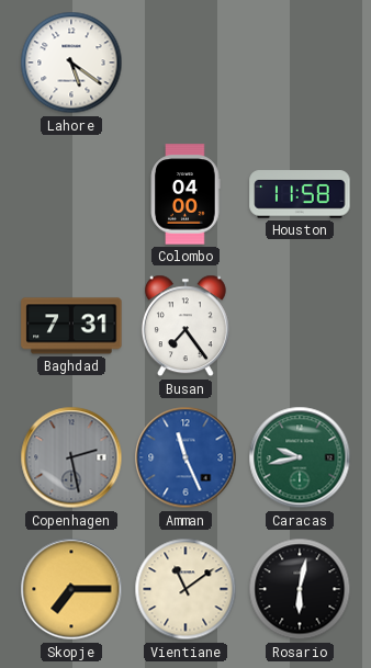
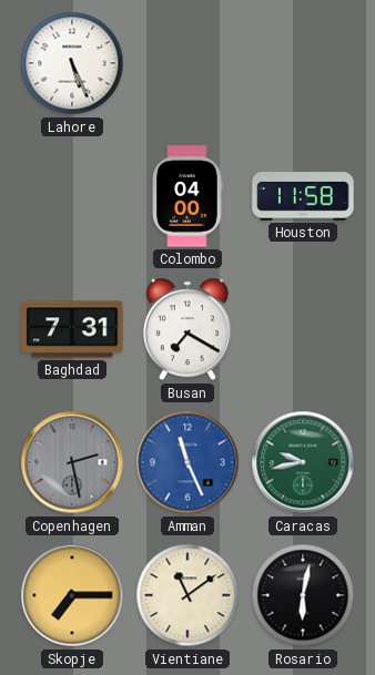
Lahore: 5:21 -> 5:26
Busan: 7:24 -> 7:20
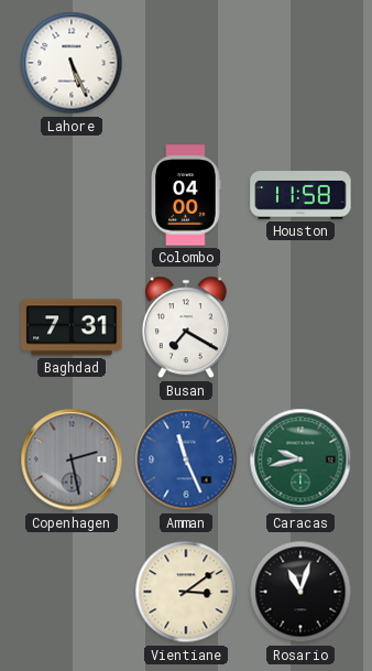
Skopje: 7:15 -> none
Vientiane: 11:09 -> 3:09
Rosario: 6:02 -> 11:03
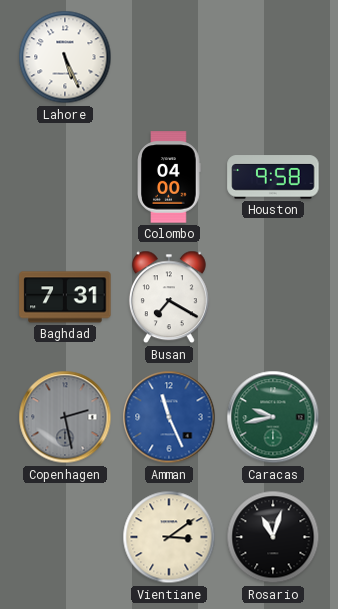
Houston: 11:58 -> 9:58
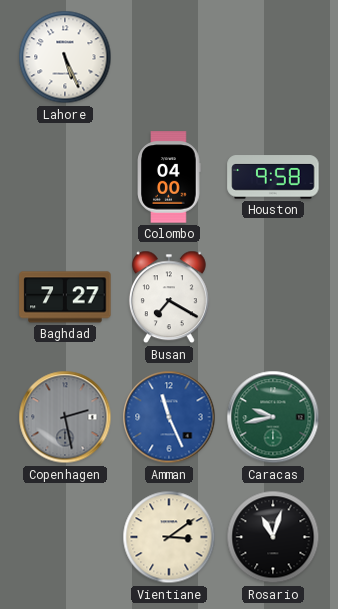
Baghdad: 7:31 -> 7:27
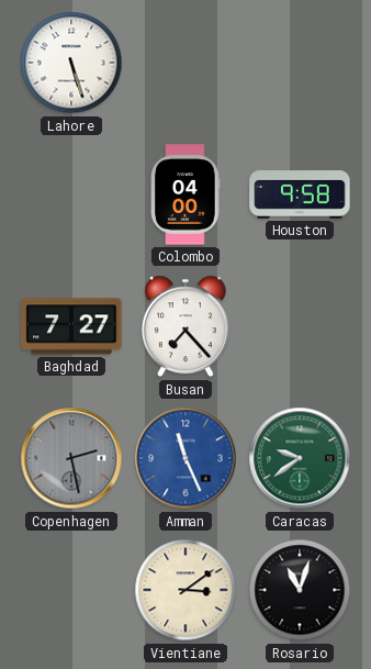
Lahore: 5:26 -> 5:27
Busan: 7:20 -> 7:23
Caracas: 9:43 -> 9:39
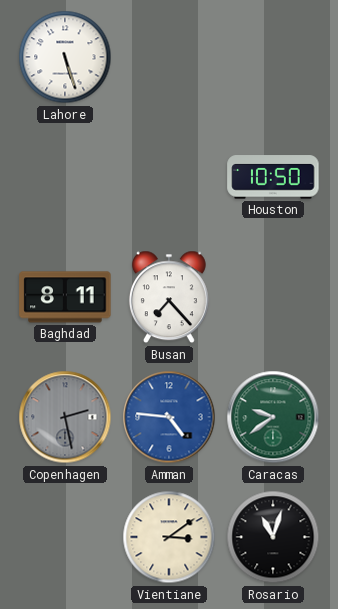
Colombo: 04:00 -> none
Houston: 9:58 -> 10:50
Baghdad: 7:27 -> 8:11
Amman: 11:26 -> 4:46
